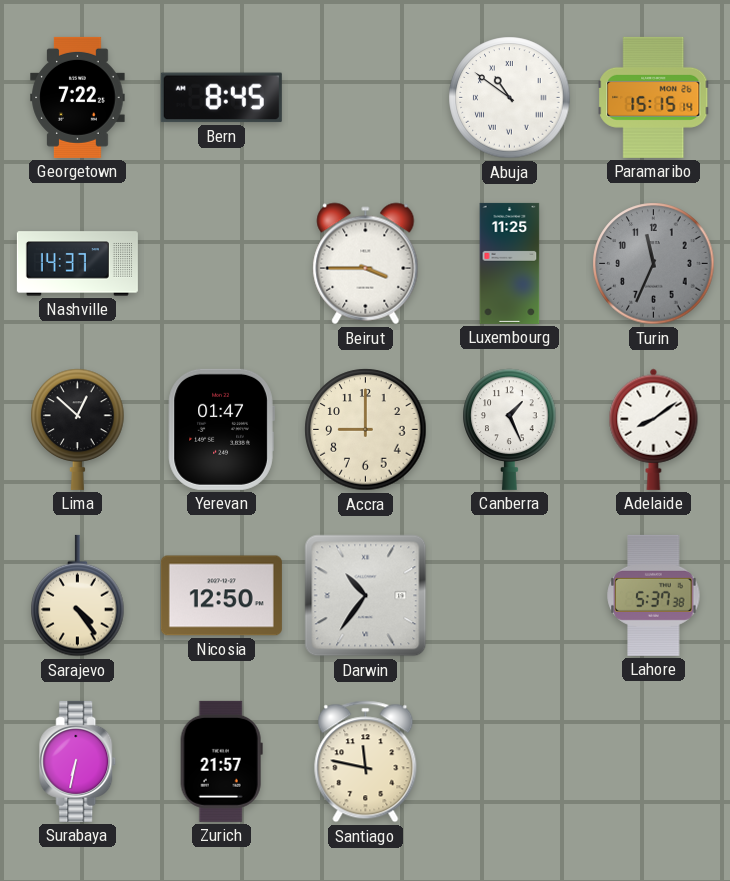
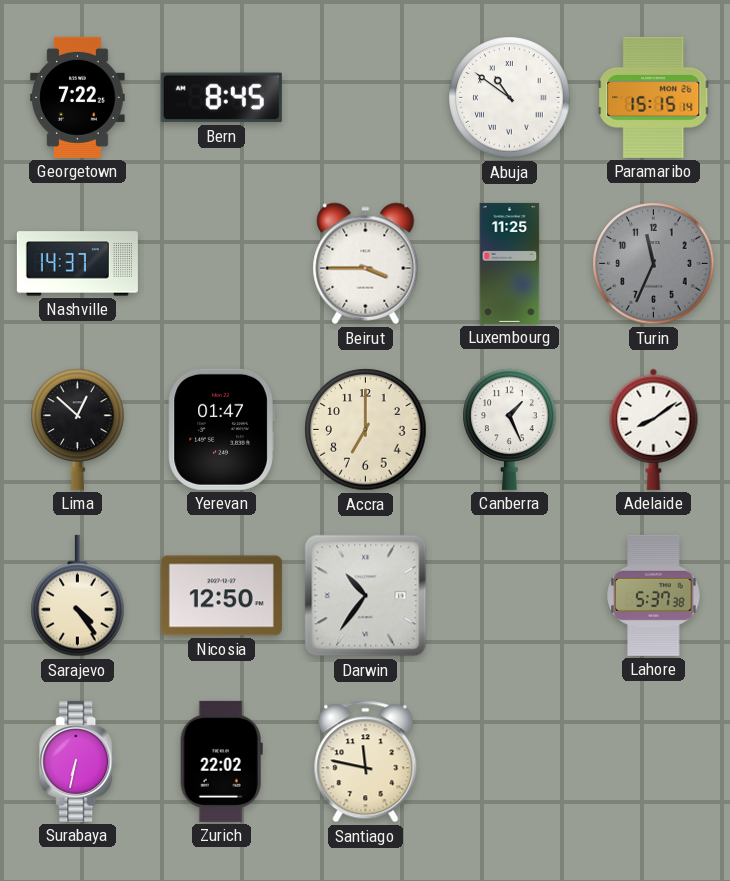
Accra: 9:00 -> 7:00
Zurich: 21:57 -> 22:02
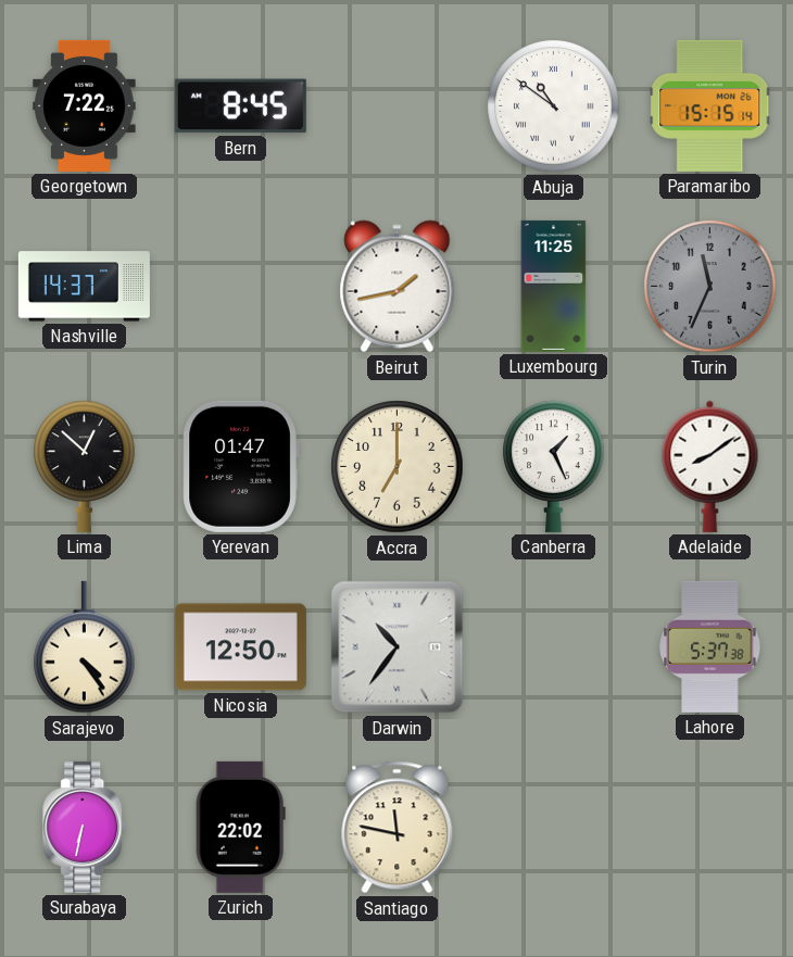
Beirut: 3:45 -> 1:43
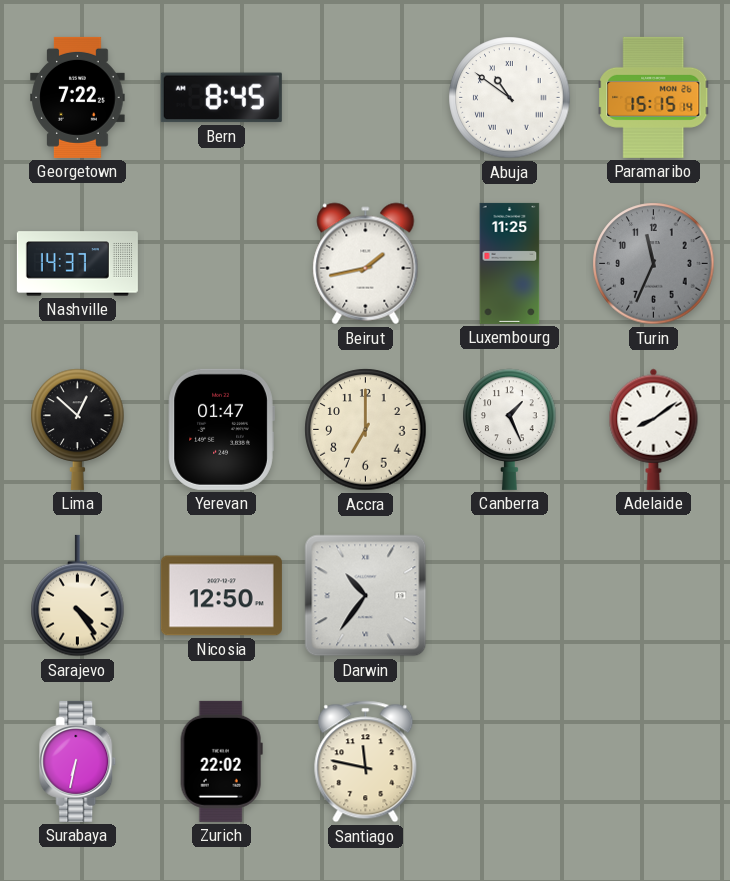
Lahore: 5:37 -> none
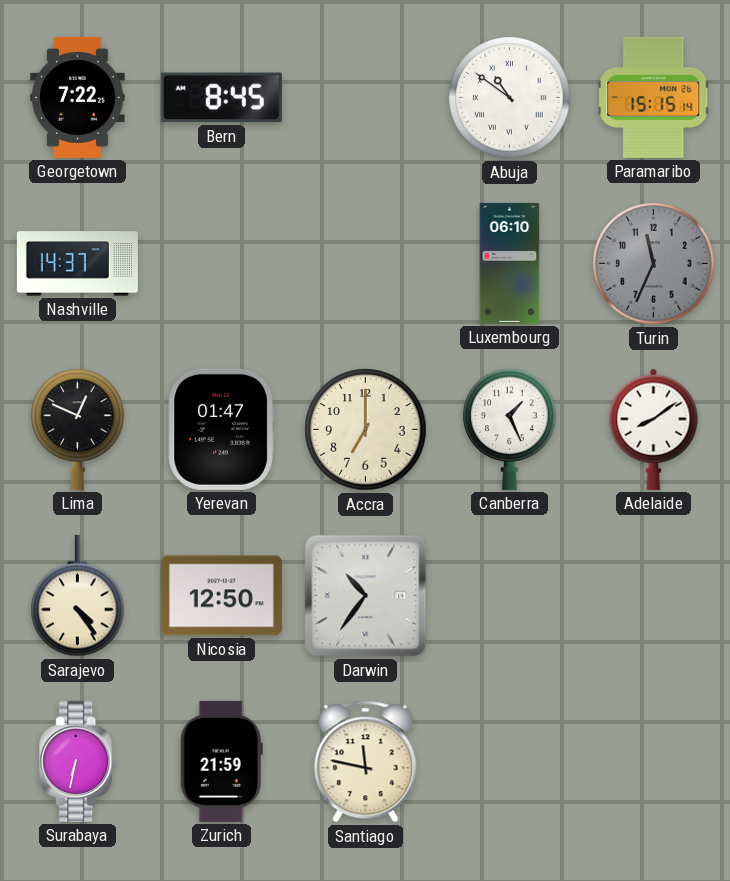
Beirut: 1:43 -> none
Luxembourg: 11:25 -> 06:10
Lima: 12:52 -> 12:49
Zurich: 22:02 -> 21:59
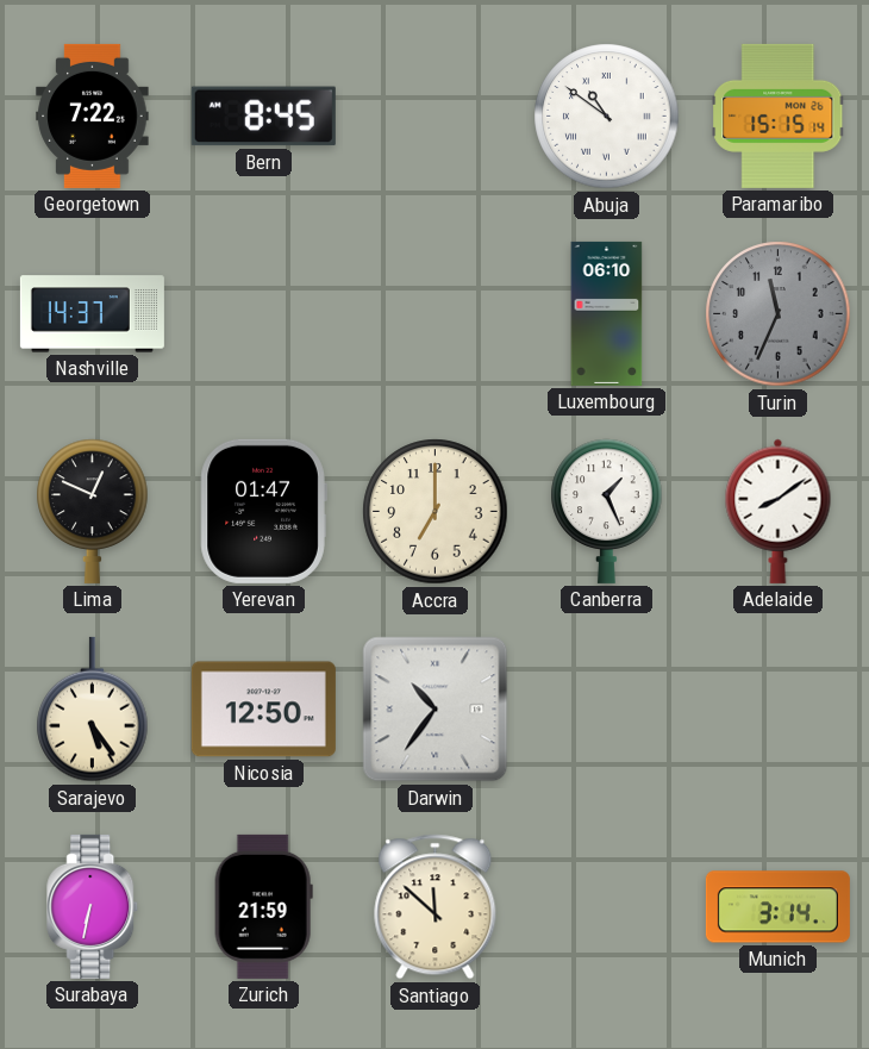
Sarajevo: 4:24 -> 5:24
Santiago: 11:47 -> 11:52
Munich: none -> 3:14
